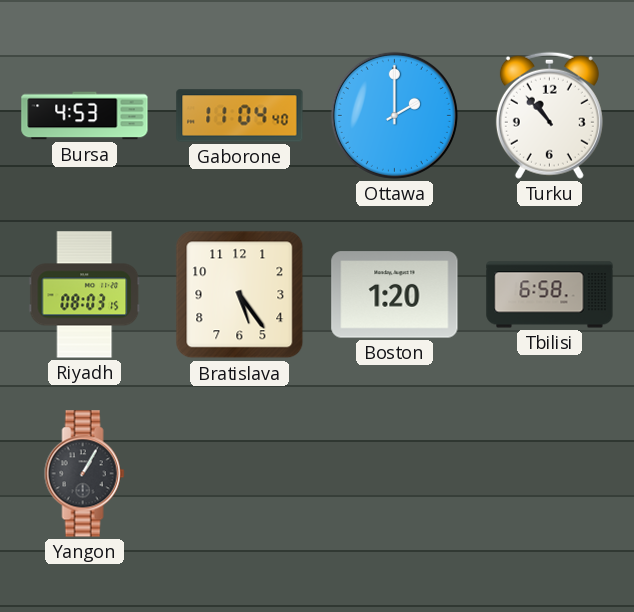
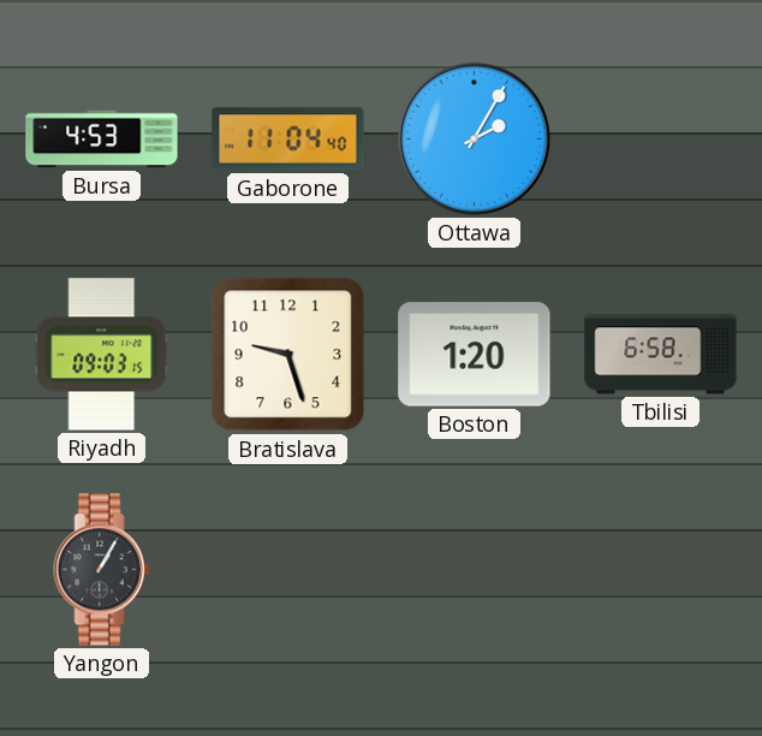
Ottawa: 2:00 -> 2:05
Turku: 10:53 -> none
Riyadh: 08:03 -> 09:03
Bratislava: 5:24 -> 9:27
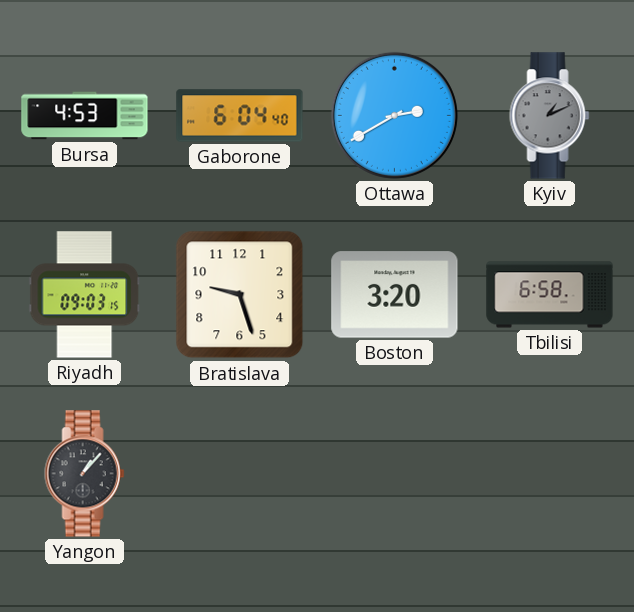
Gaborone: 11:04 -> 6:04
Ottawa: 2:05 -> 2:40
Kyiv: none -> 1:11
Boston: 1:20 -> 3:20
Yangon: 1:05 -> 1:07
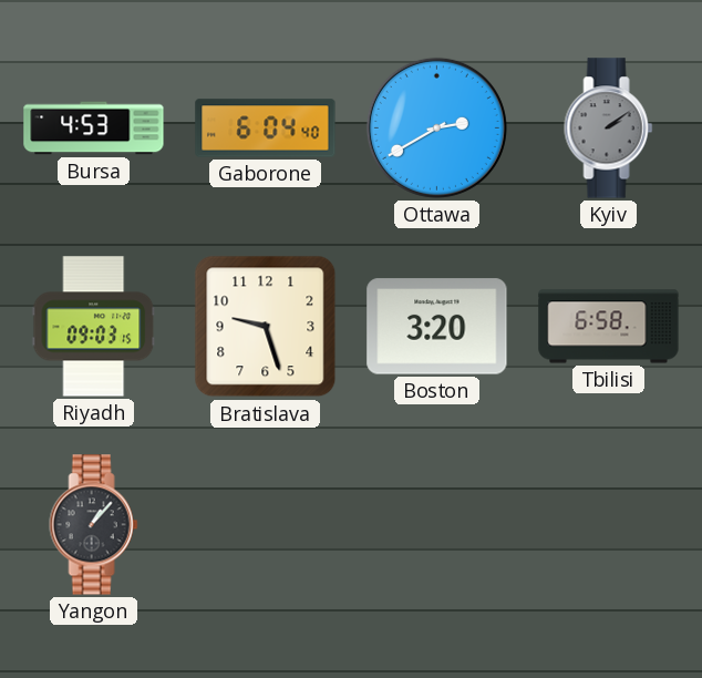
Kyiv: 1:11 -> 2:09
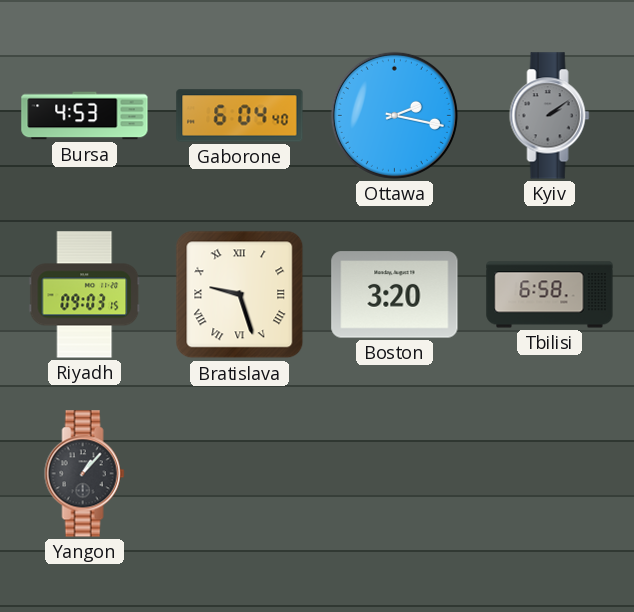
Ottawa: 2:40 -> 2:17
Bratislava numerals: Arabic -> Roman
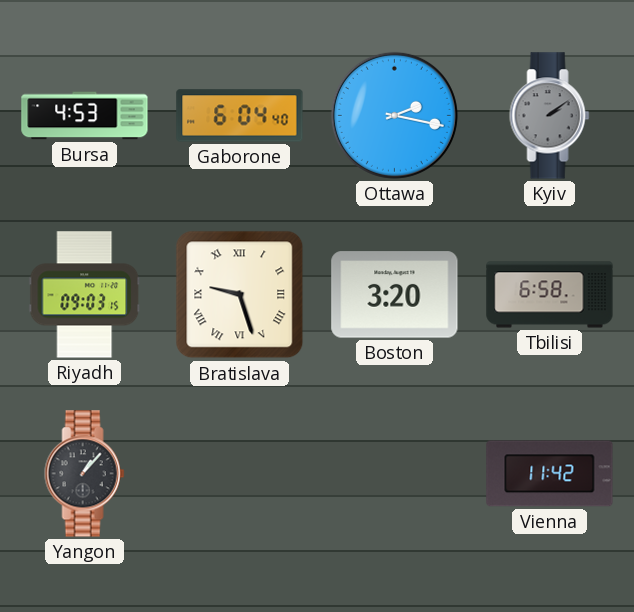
Vienna: none -> 11:42
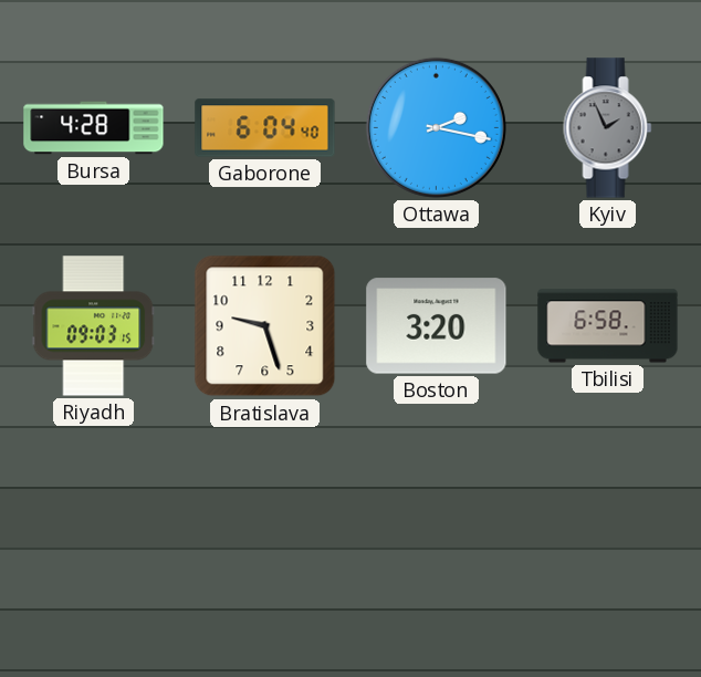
Bursa: 4:53 -> 4:28
Kyiv: 2:09 -> 1:56
Bratislava numerals: Roman -> Arabic
Yangon: 1:07 -> none
Vienna: 11:42 -> none
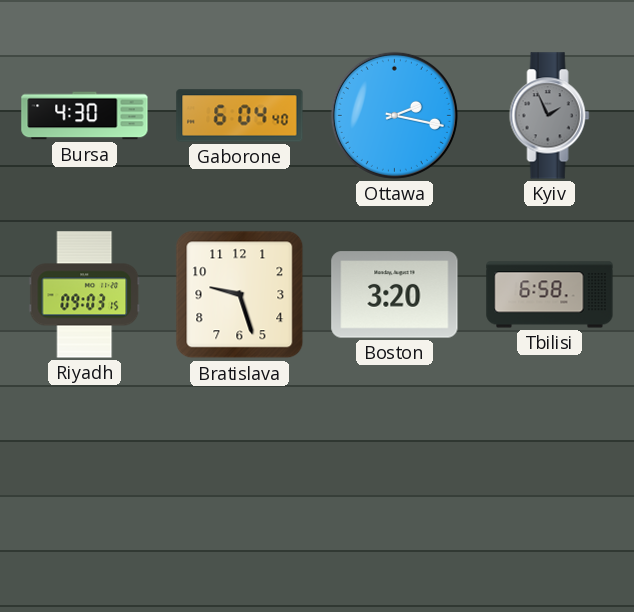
Bursa: 4:28 -> 4:30
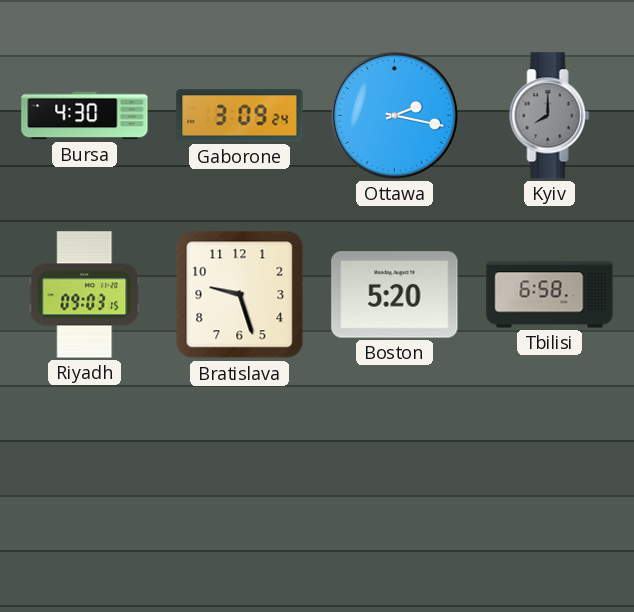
Gaborone: 6:04 -> 3:09
Kyiv: 1:56 -> 8:00
Boston: 3:20 -> 5:20
